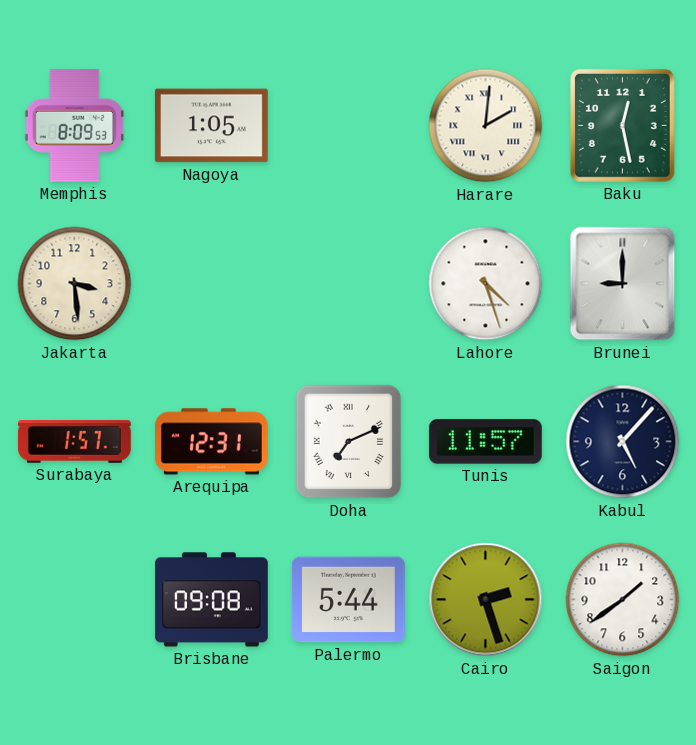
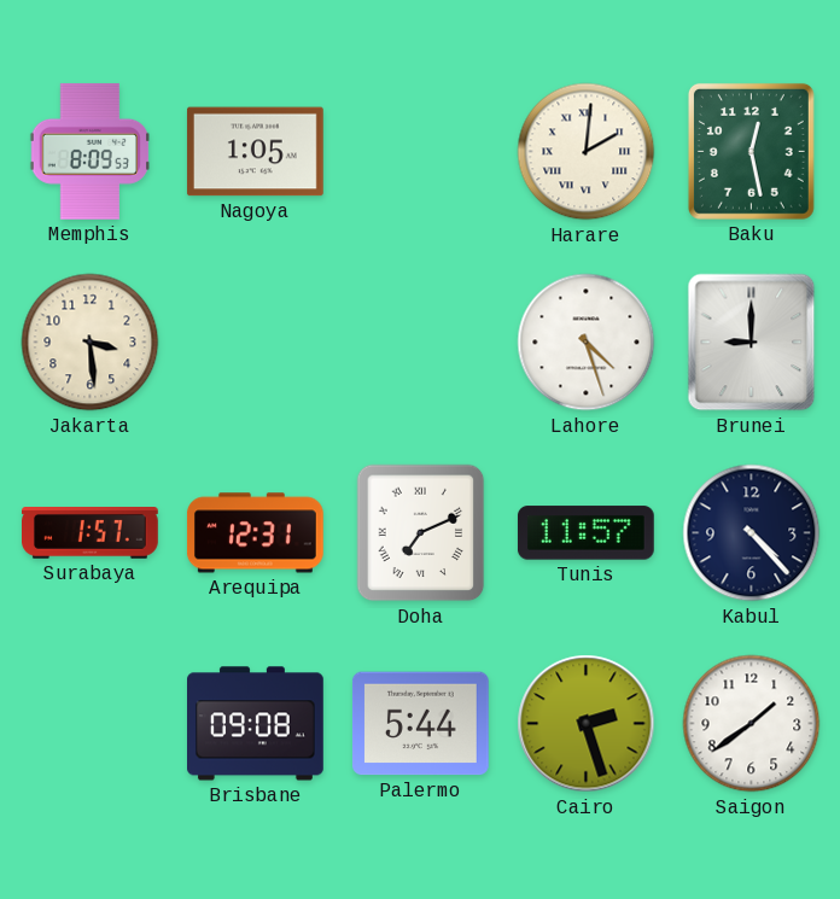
Kabul: 5:07 -> 4:23
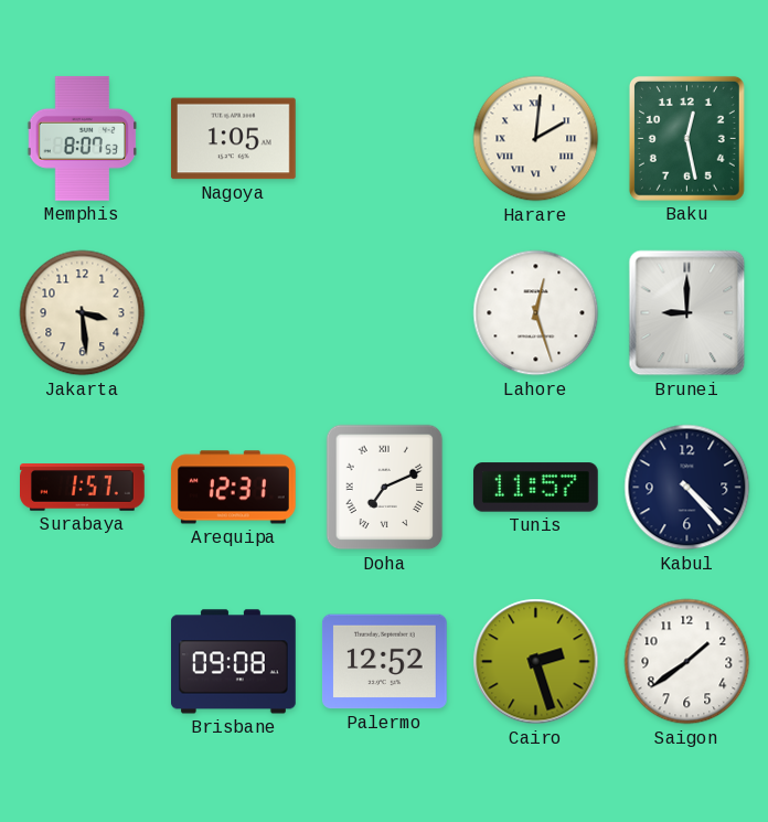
Memphis: 8:09 -> 8:07
Lahore: 4:27 -> 12:27
Palermo: 5:44 -> 12:52
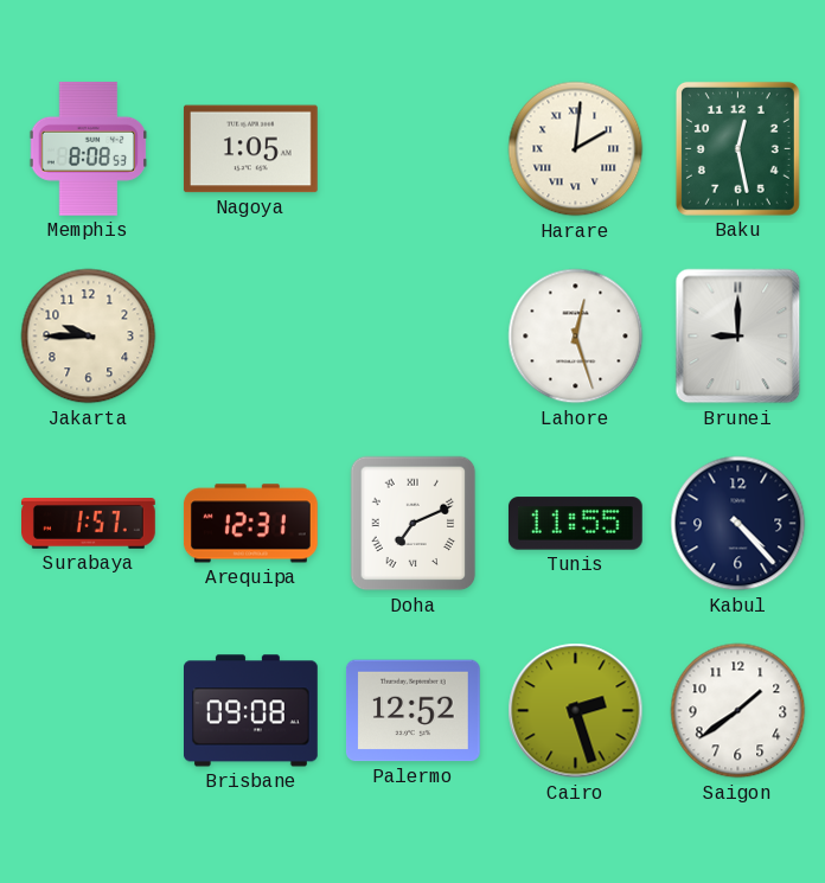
Memphis: 8:07 -> 8:08
Jakarta: 3:29 -> 9:45
Tunis: 11:57 -> 11:55
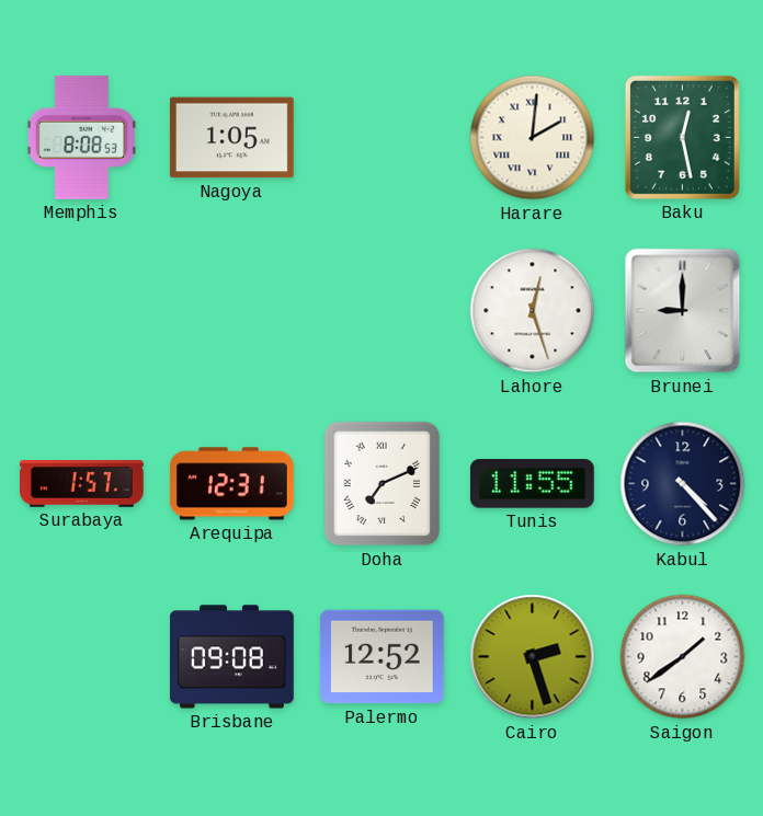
Jakarta: 9:45 -> none
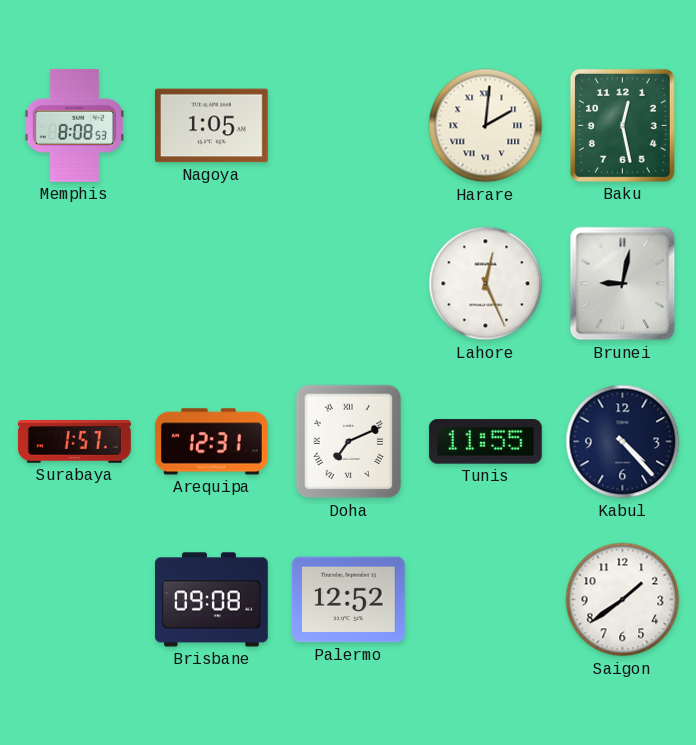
Lahore: 12:27 -> 12:26
Brunei: 9:00 -> 9:02
Cairo: 2:27 -> none
